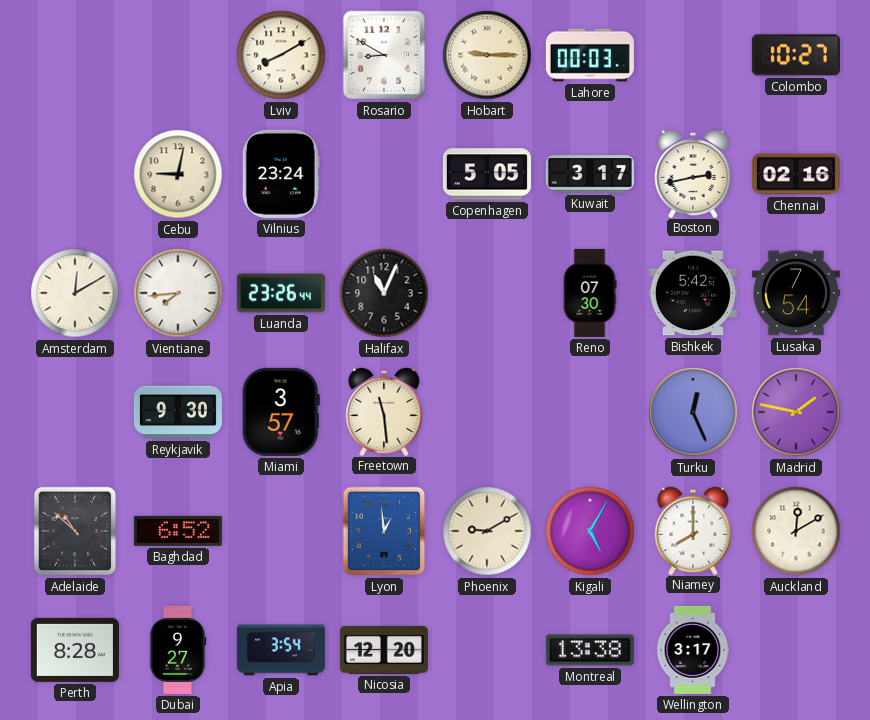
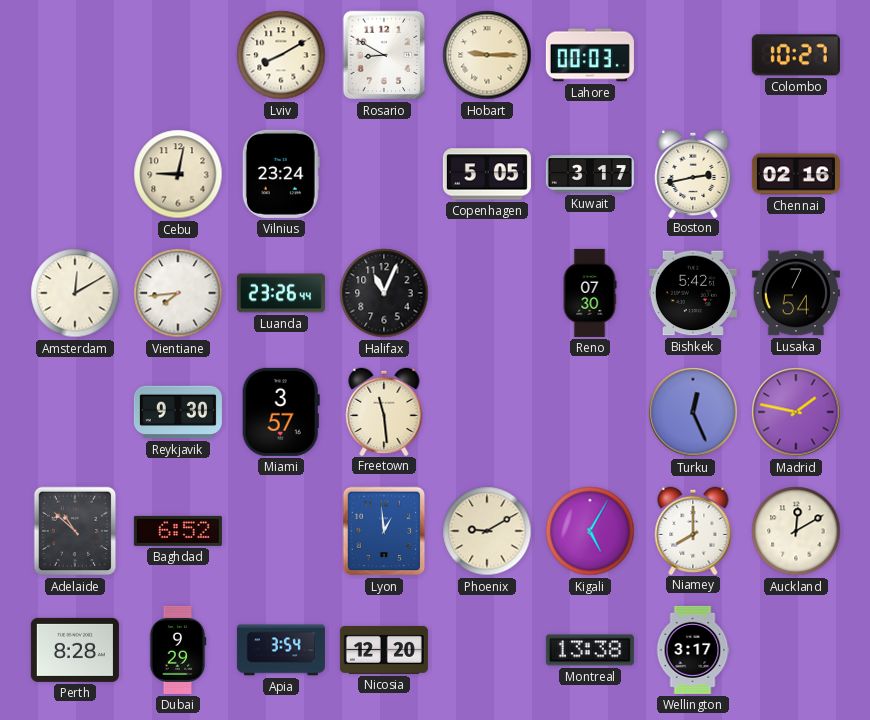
Dubai: 9:27 -> 9:29
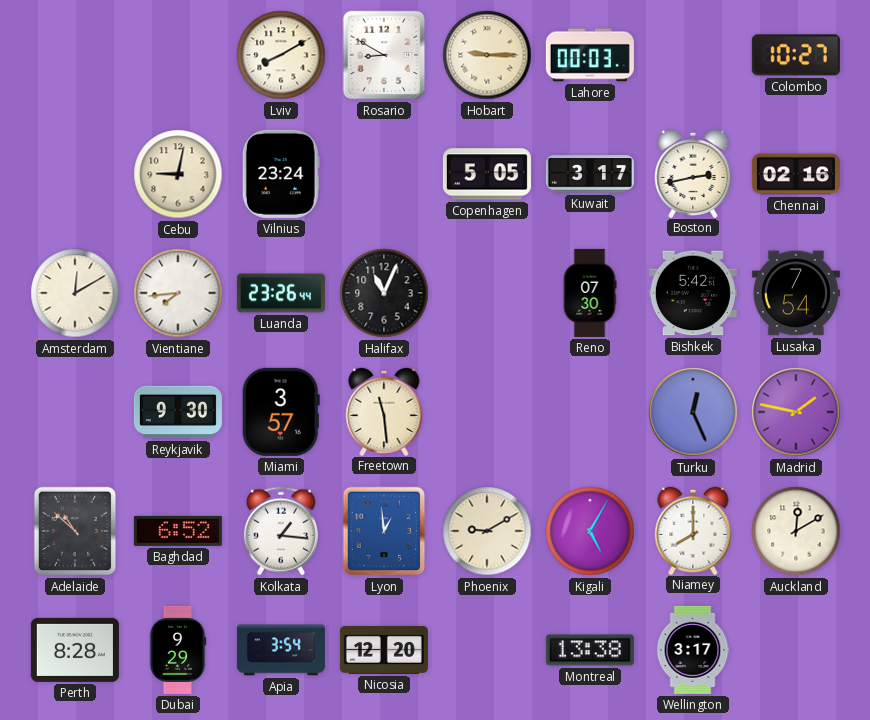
Kolkata: none -> 1:16
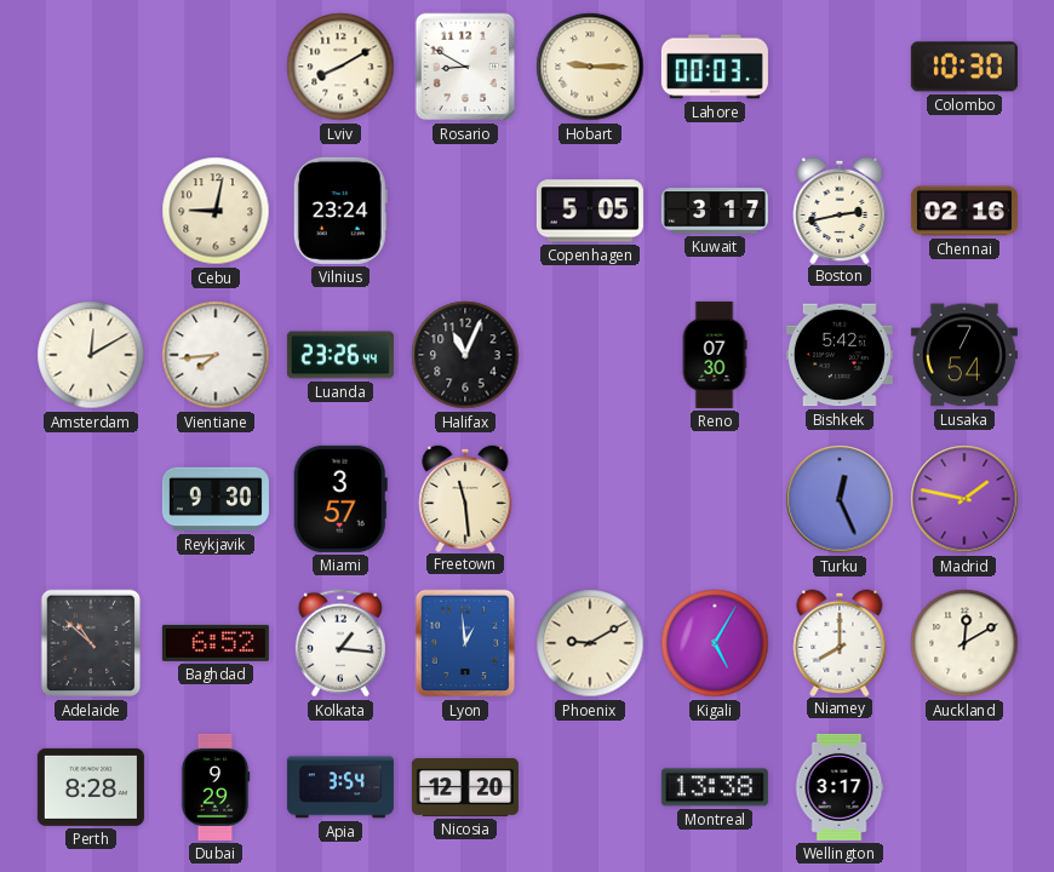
Colombo: 10:27 -> 10:30
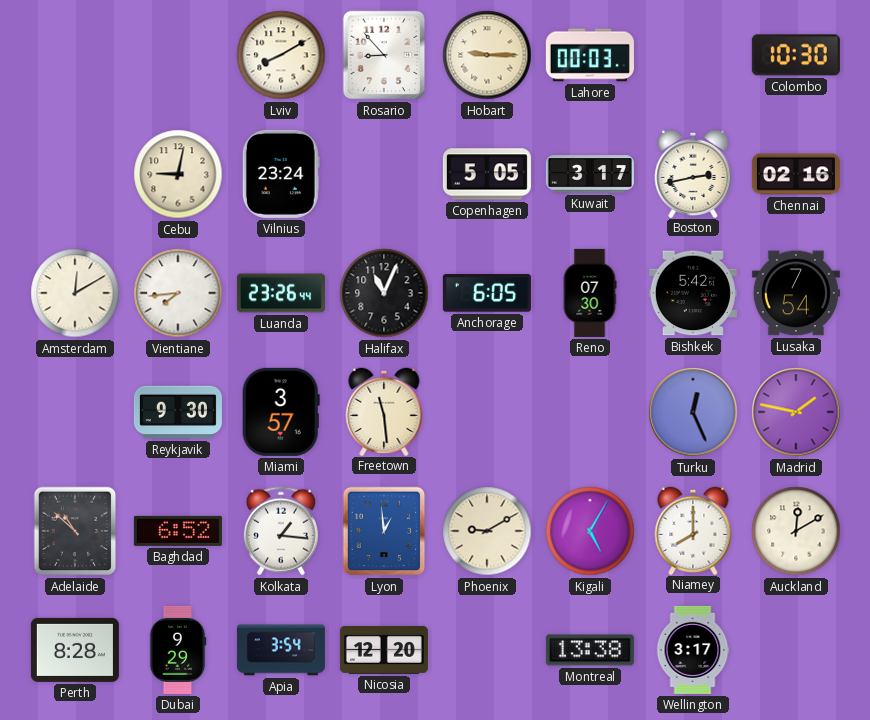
Rosario: 8:50 -> 8:53
Anchorage: none -> 6:05
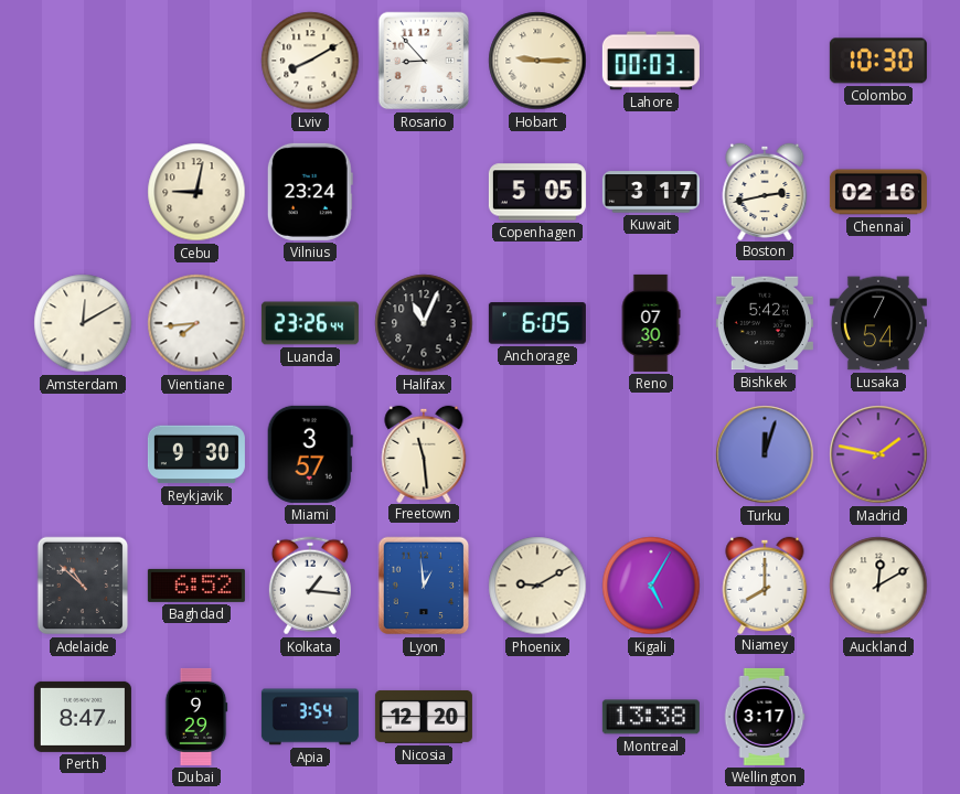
Turku: 12:26 -> 12:03
Perth: 8:28 -> 8:47
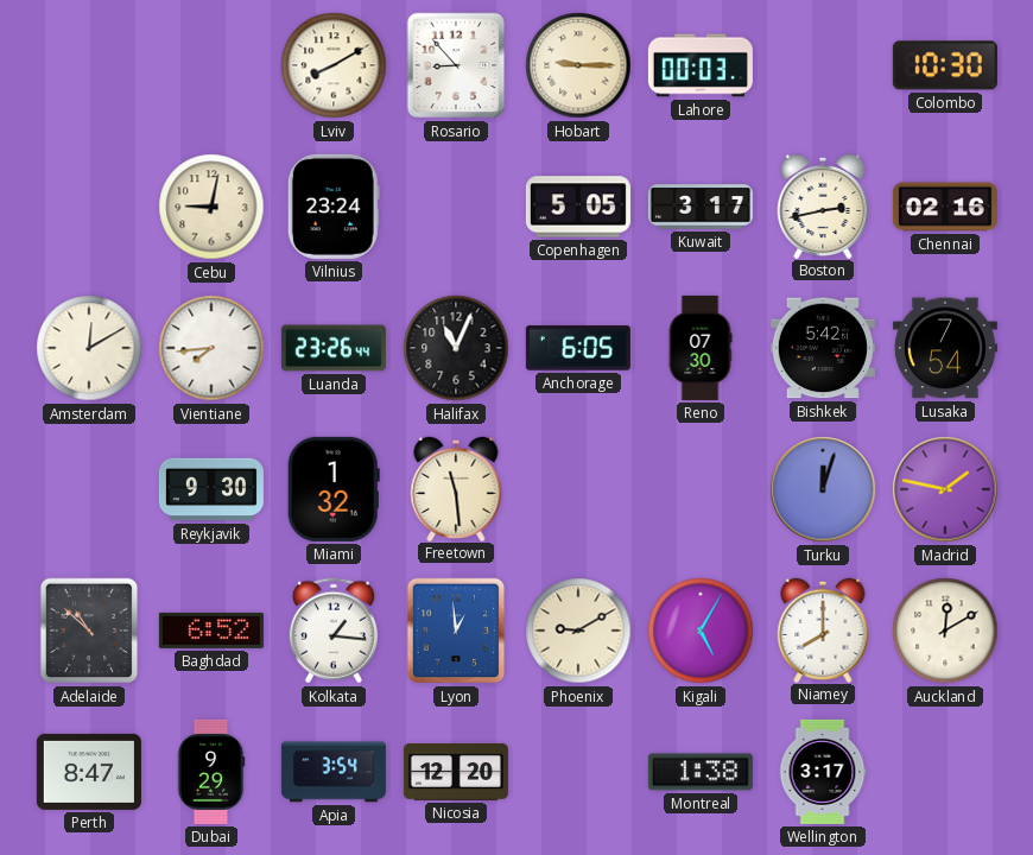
Miami: 3:57 -> 1:32
Montreal: 13:38 -> 1:38
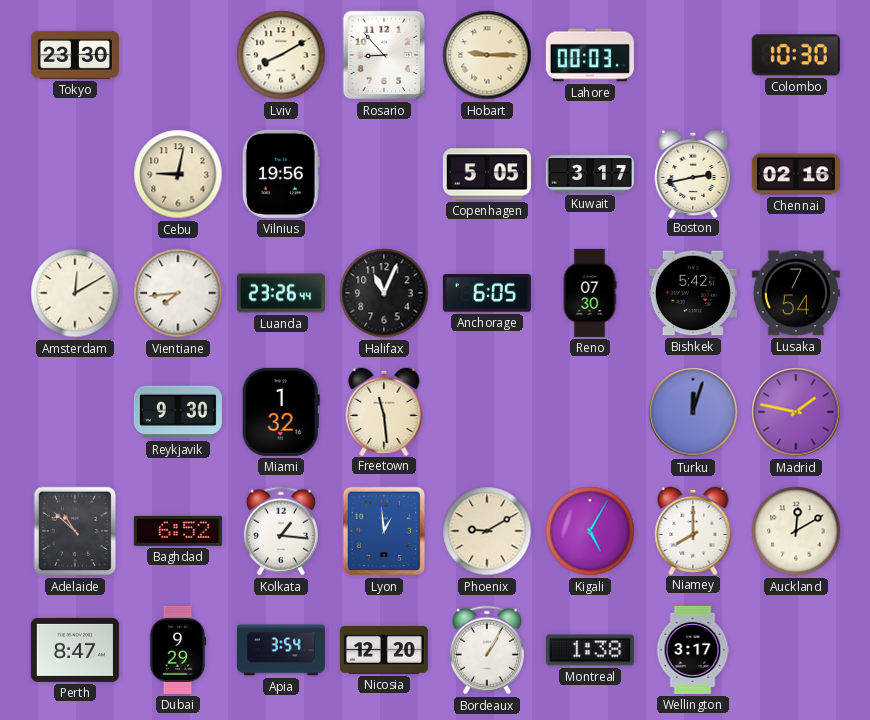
Tokyo: none -> 23:30
Vilnius: 23:24 -> 19:56
Bordeaux: none -> 1:05
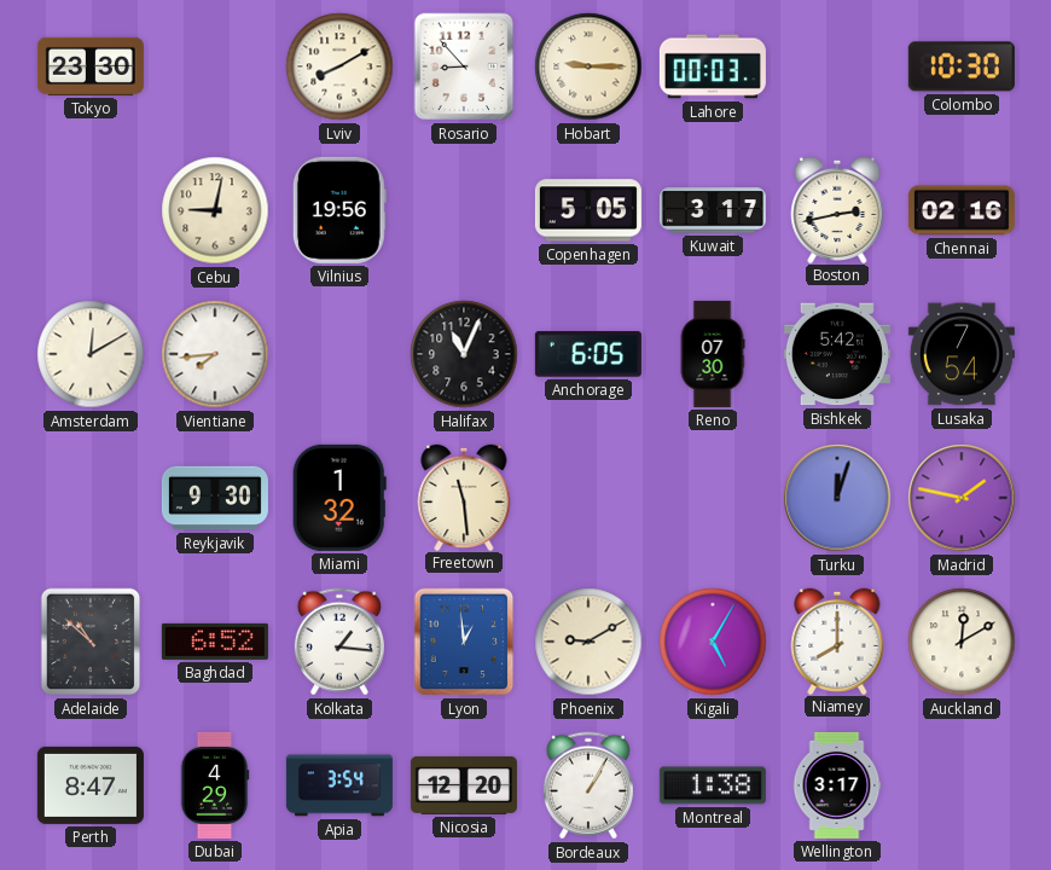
Luanda: 23:26 -> none
Dubai: 9:29 -> 4:29
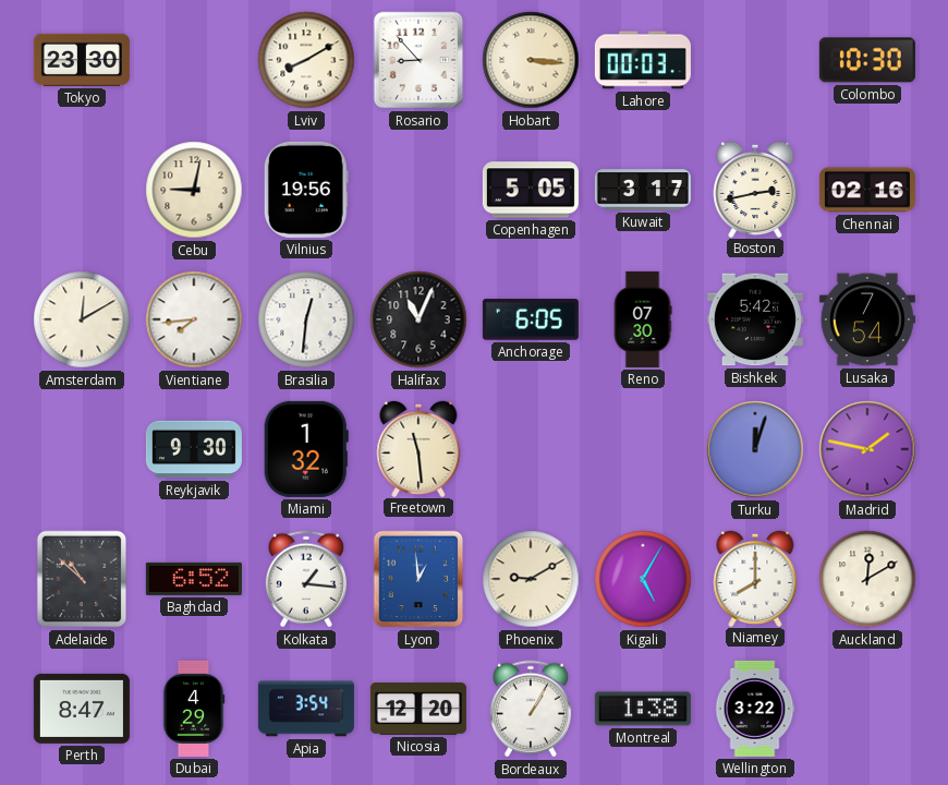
Hobart: 9:15 -> 3:16
Brasilia: none -> 12:31
Wellington: 3:17 -> 3:22
